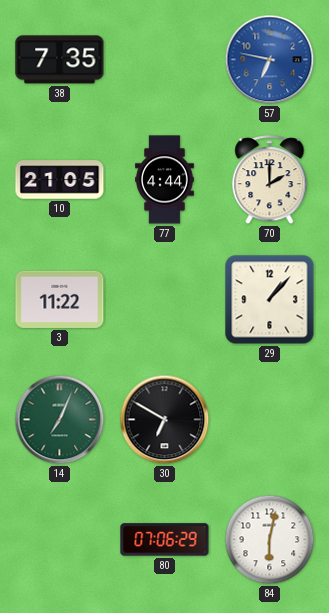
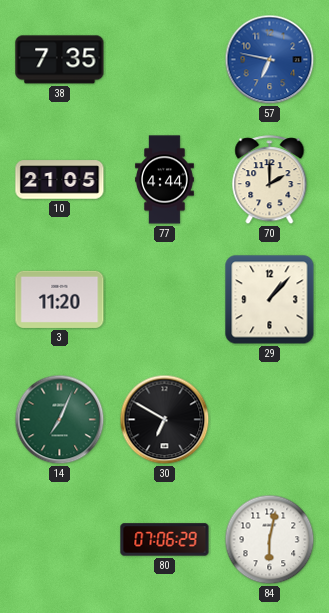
3: 11:22 -> 11:20
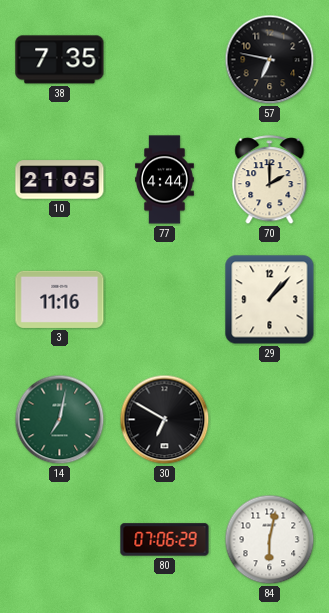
57 dial: blue -> black
3: 11:20 -> 11:16
14: 7:04 -> 7:02
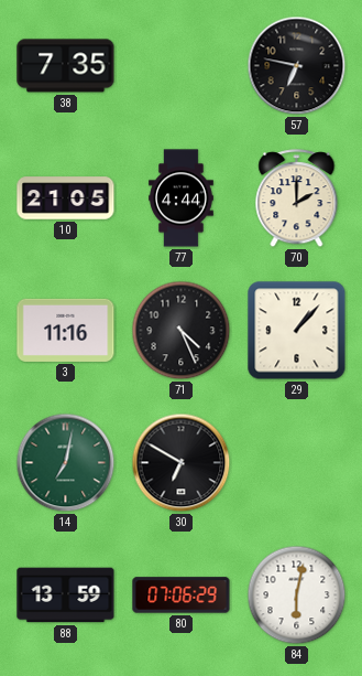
71: none -> 4:26
88: none -> 13:59
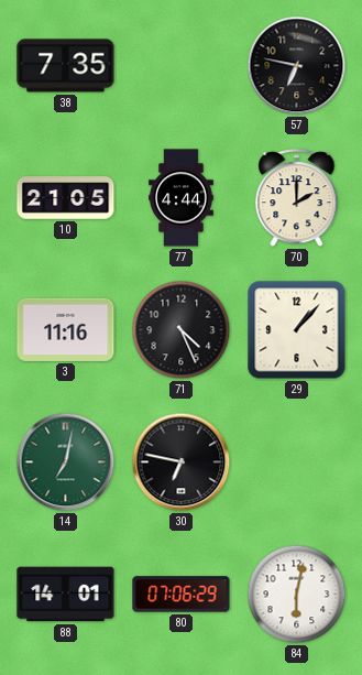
30: 6:50 -> 6:47
88: 13:59 -> 14:01
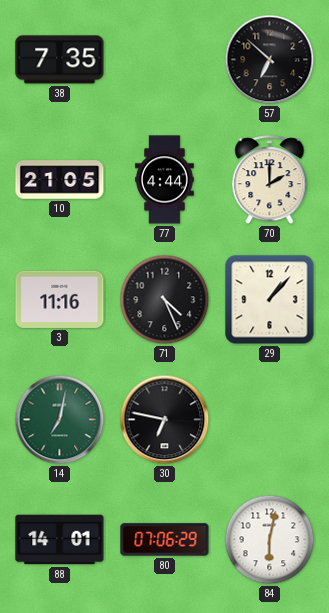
57: 6:47 -> 6:52
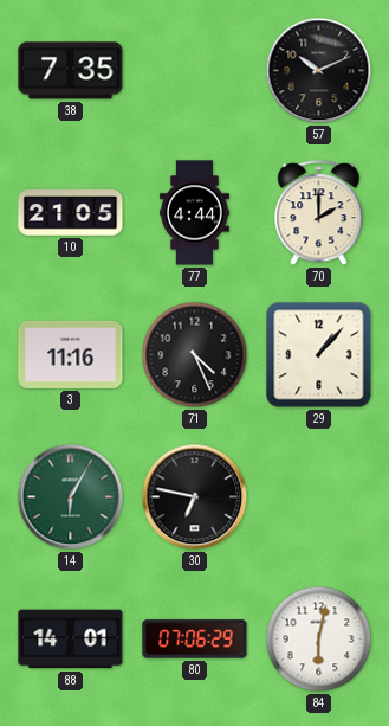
57: 6:52 -> 10:11
14: 7:02 -> 6:05
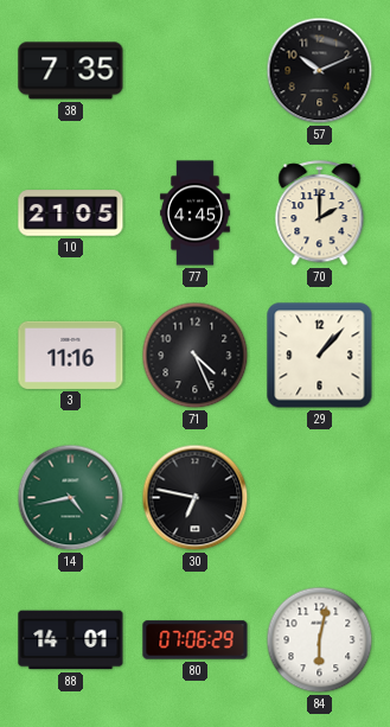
77: 4:44 -> 4:45
14: 6:05 -> 4:43
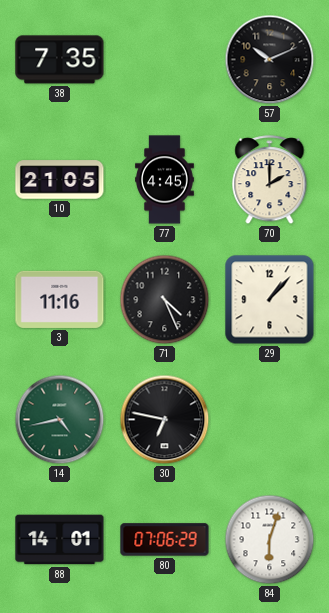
84: 6:02 -> 6:03
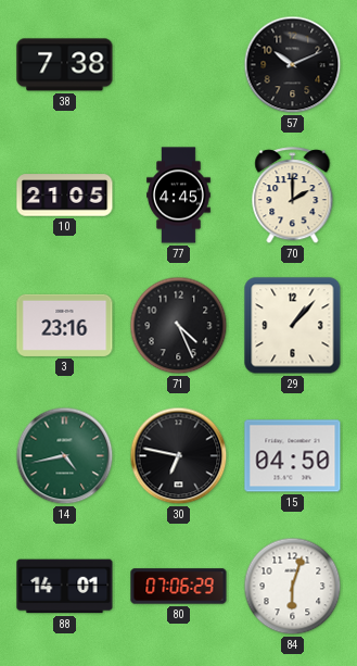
38: 7:35 -> 7:38
3: 11:16 -> 23:16
15: none -> 04:50
